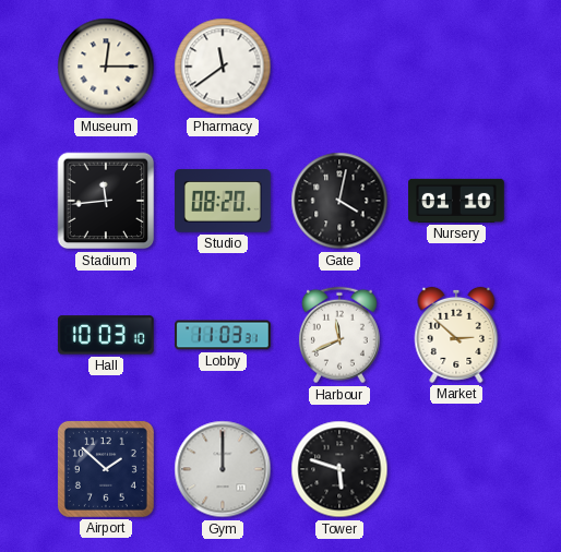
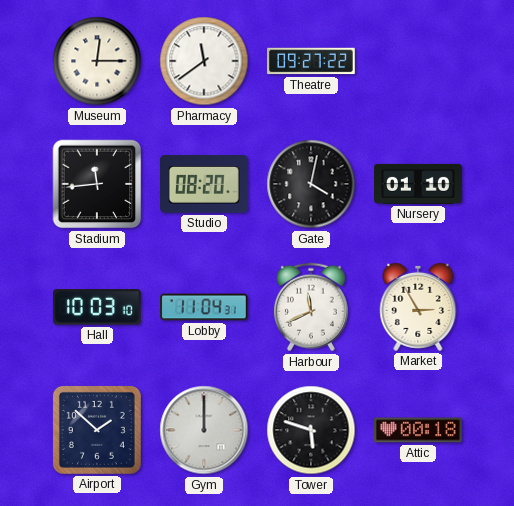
Theatre: none -> 09:27
Lobby: 11:03 -> 11:04
Market: 2:52 -> 2:55
Attic: none -> 00:18
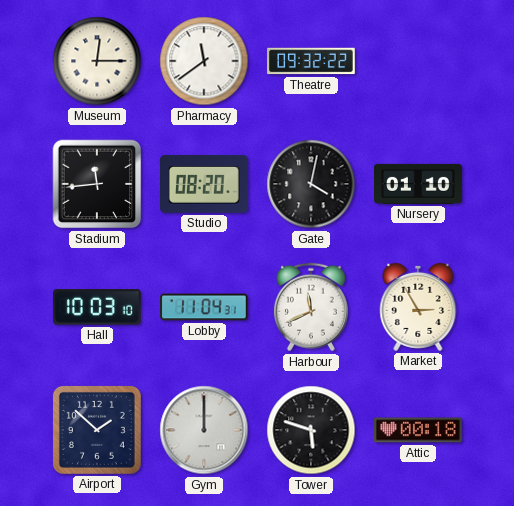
Theatre: 09:27 -> 09:32
